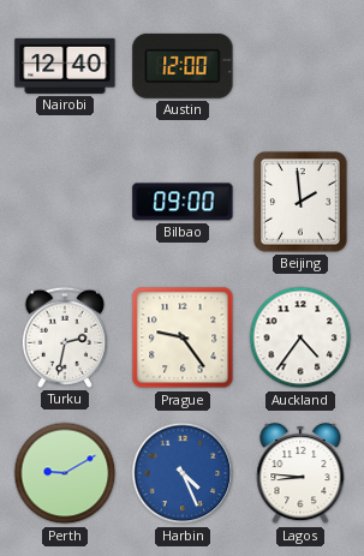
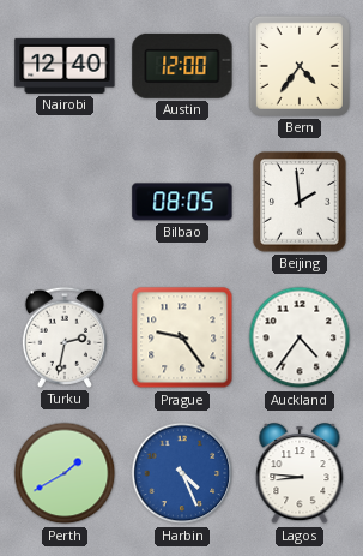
Bern: none -> 4:36
Bilbao: 09:00 -> 08:05
Perth: 9:10 -> 1:40
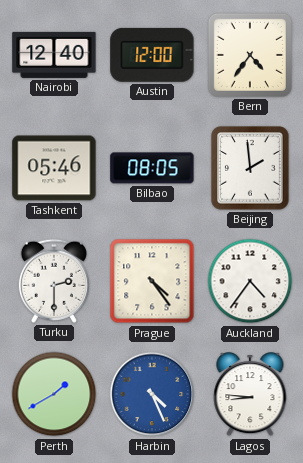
Tashkent: none -> 05:46
Turku: 2:32 -> 2:30
Prague: 9:24 -> 4:24
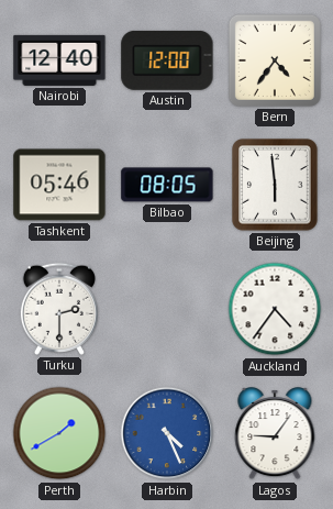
Beijing: 1:59 -> 5:59
Prague: 4:24 -> none
Lagos: 8:46 -> 9:06
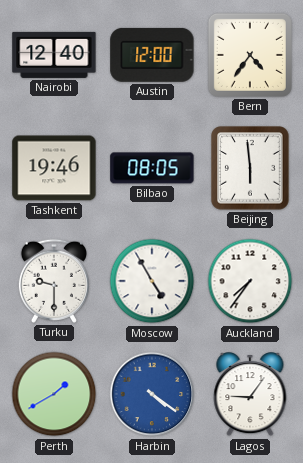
Tashkent: 05:46 -> 19:46
Turku: 2:30 -> 9:30
Moscow: none -> 4:55
Auckland: 4:36 -> 7:36
Harbin: 4:26 -> 4:21
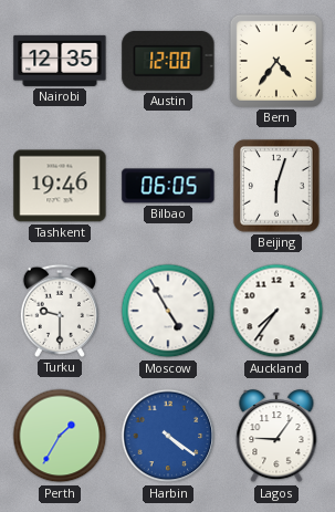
Nairobi: 12:40 -> 12:35
Bilbao: 08:05 -> 06:05
Beijing: 5:59 -> 6:03
Perth: 1:40 -> 1:35
